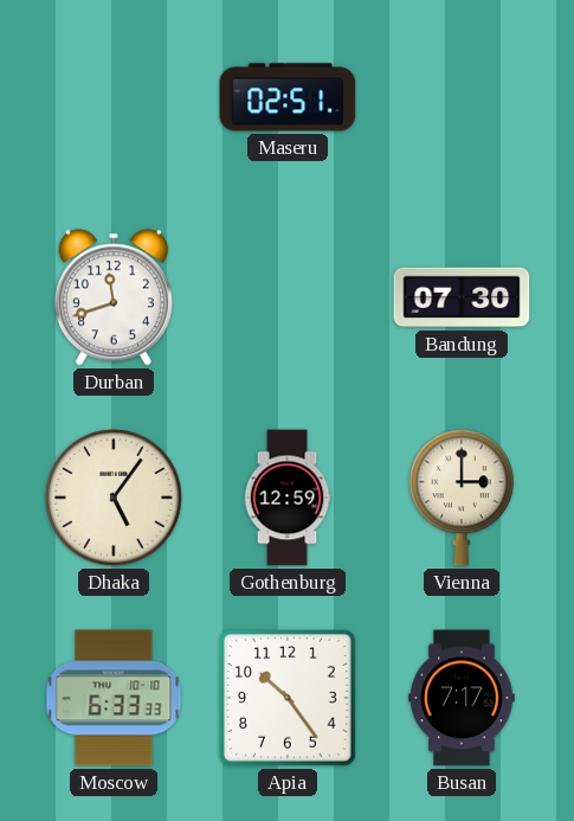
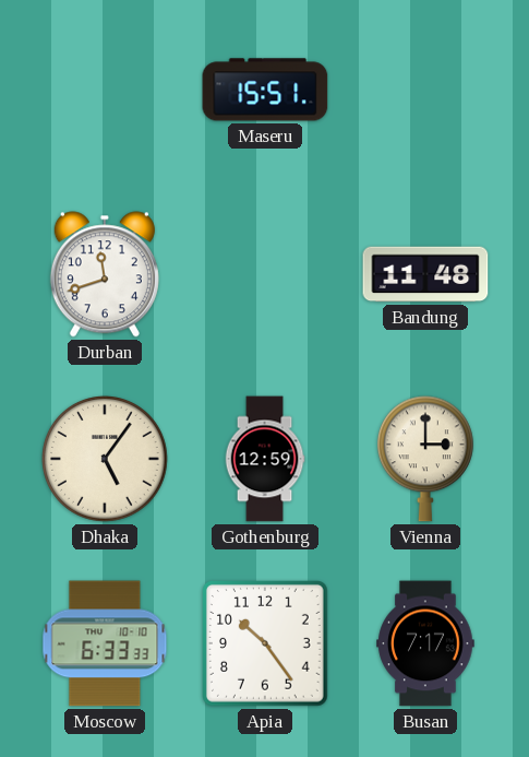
Maseru: 02:51 -> 15:51
Bandung: 07:30 -> 11:48
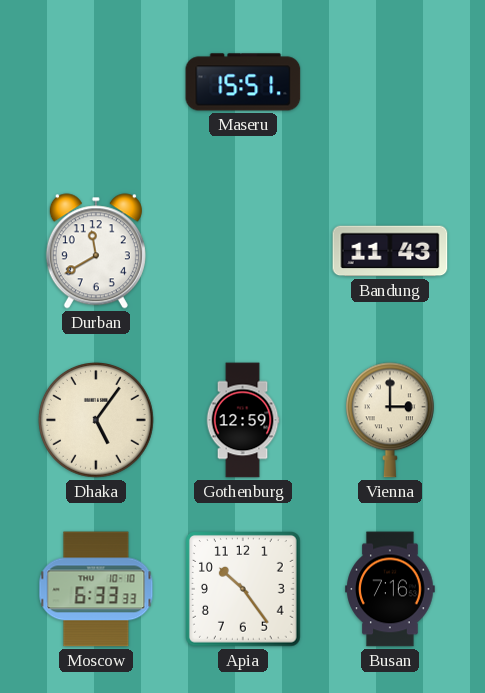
Durban: 11:42 -> 11:40
Bandung: 11:48 -> 11:43
Busan: 7:17 -> 7:16
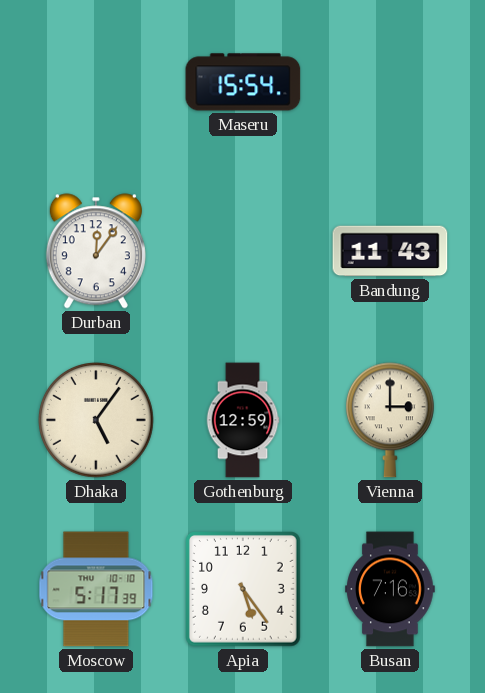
Maseru: 15:51 -> 15:54
Durban: 11:40 -> 12:06
Moscow: 6:33 -> 5:17
Apia: 10:24 -> 5:24
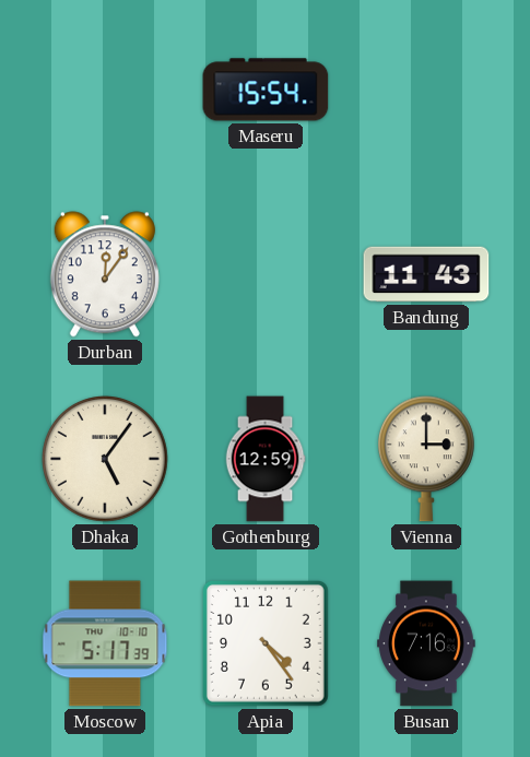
Apia: 5:24 -> 4:24
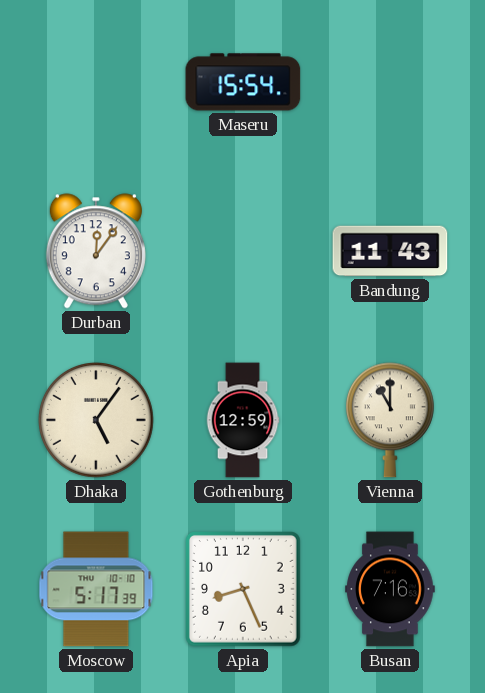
Vienna: 3:00 -> 11:00
Apia: 4:24 -> 8:26
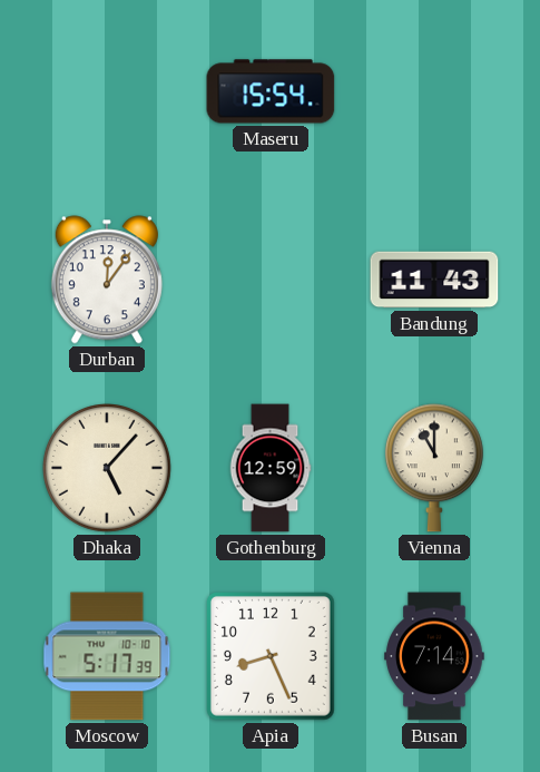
Dhaka: 5:06 -> 5:07
Busan: 7:16 -> 7:14
